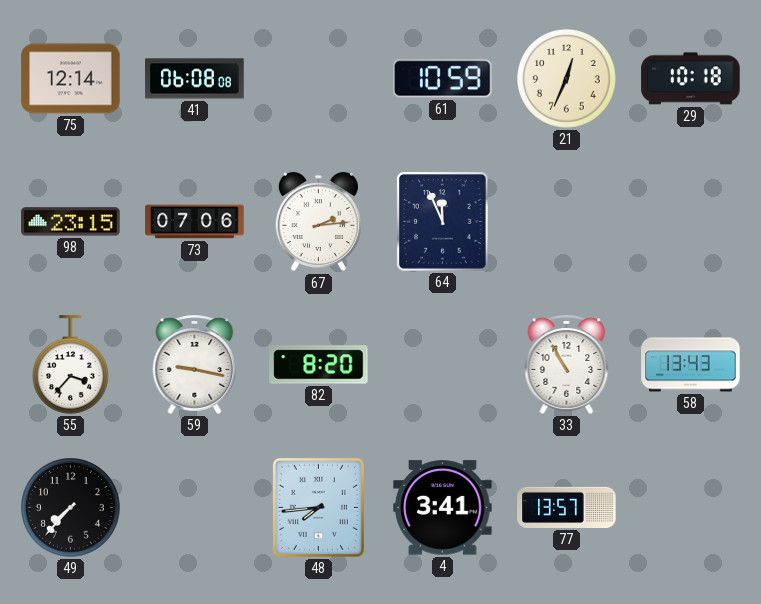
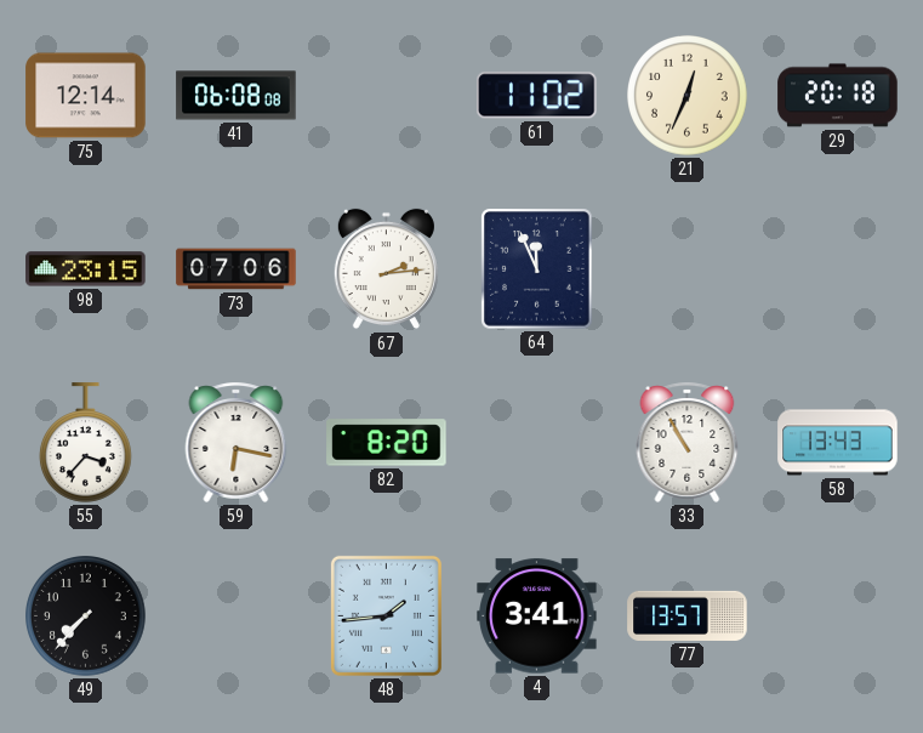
61: 10:59 -> 11:02
29: 10:18 -> 20:18
59: 9:17 -> 6:17
48: 7:44 -> 1:44
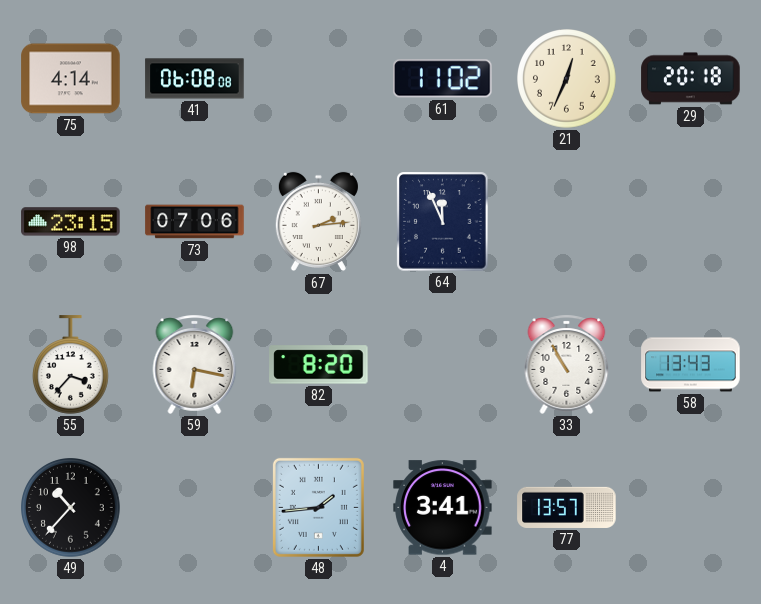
75: 12:14 -> 4:14
49: 7:37 -> 10:37
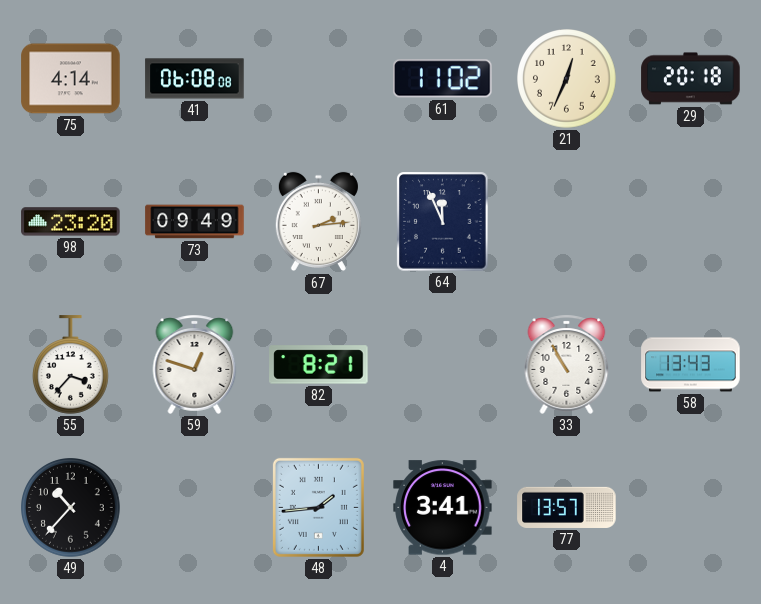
98: 23:15 -> 23:20
73: 07:06 -> 09:49
59: 6:17 -> 12:48
82: 8:20 -> 8:21
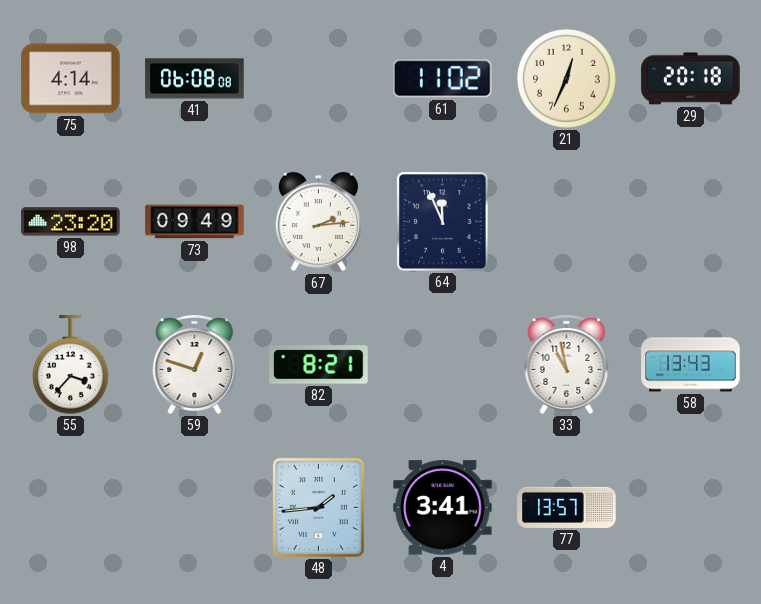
33: 10:55 -> 10:58
49: 10:37 -> none
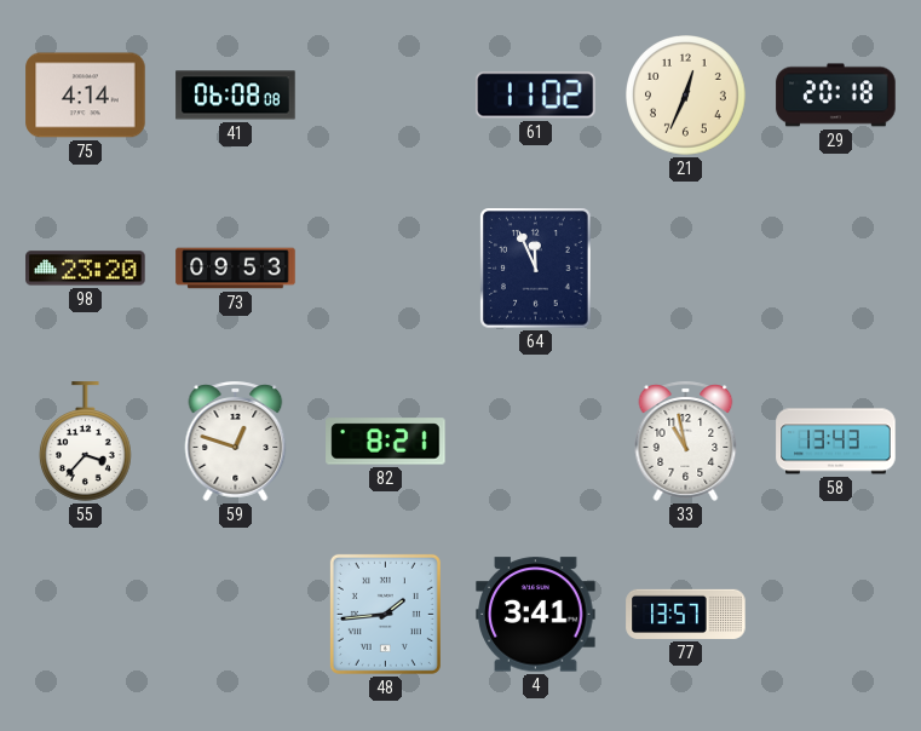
73: 09:49 -> 09:53
67: 2:14 -> none
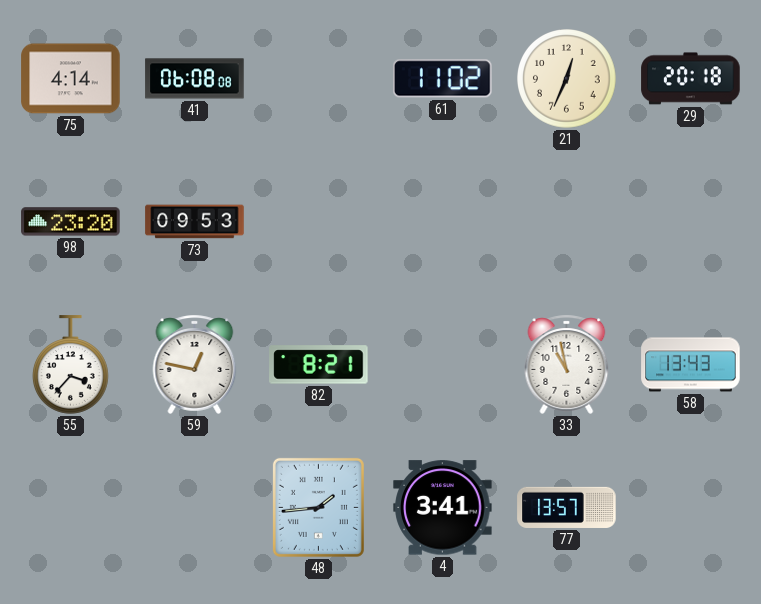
64: 11:56 -> none
59: 12:48 -> 12:47
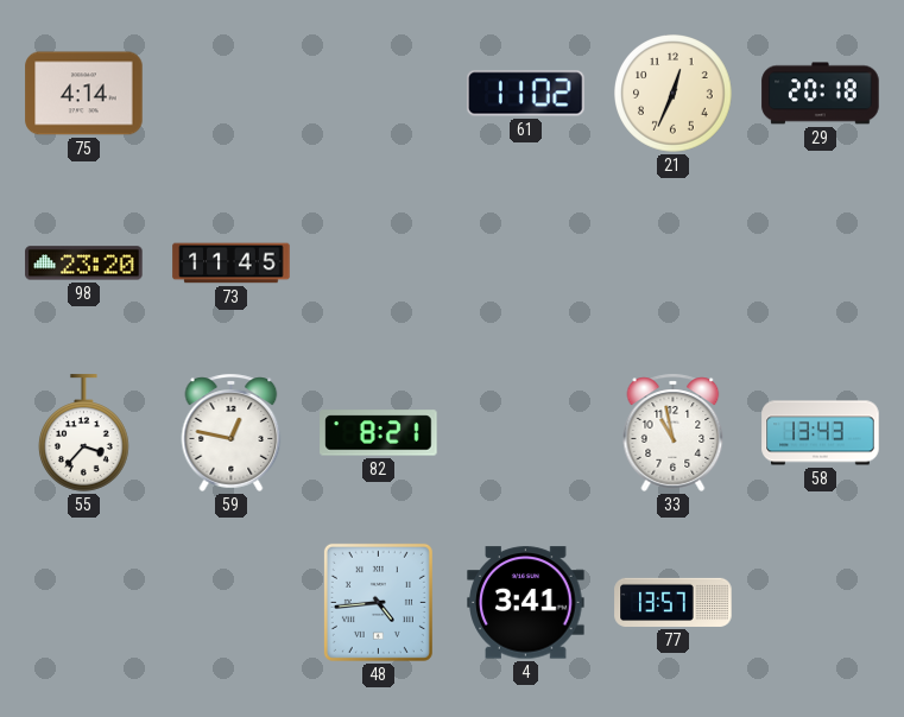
41: 06:08 -> none
73: 09:53 -> 11:45
48: 1:44 -> 4:44
